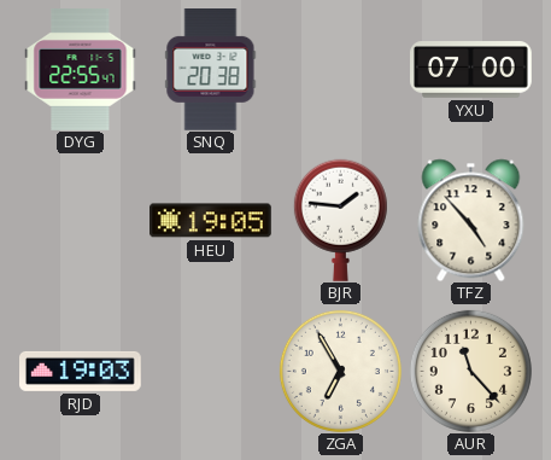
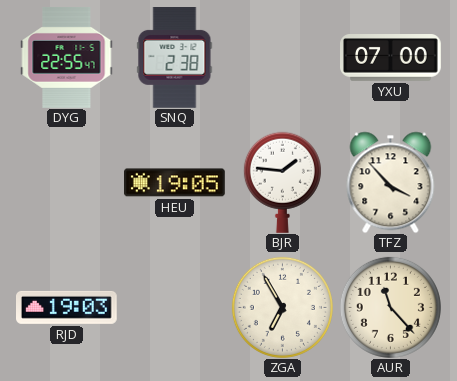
SNQ: 20:38 -> 2:38
TFZ: 4:53 -> 3:53
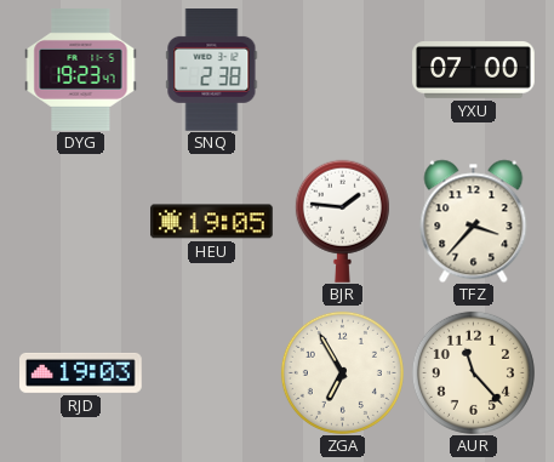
DYG: 22:55 -> 19:23
TFZ: 3:53 -> 3:37
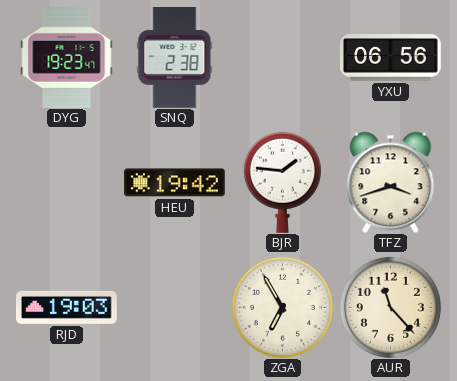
YXU: 07:00 -> 06:56
HEU: 19:05 -> 19:42
TFZ: 3:37 -> 3:42
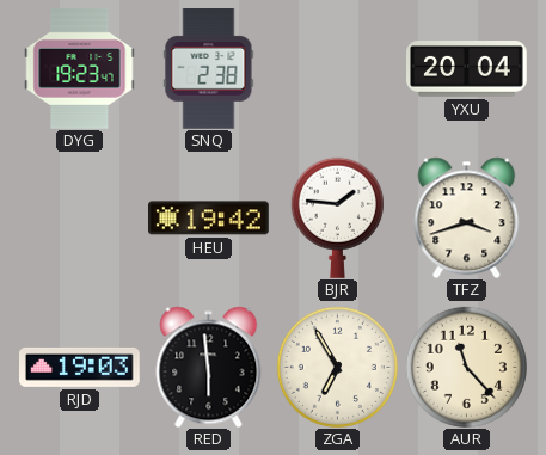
YXU: 06:56 -> 20:04
RED: none -> 5:59
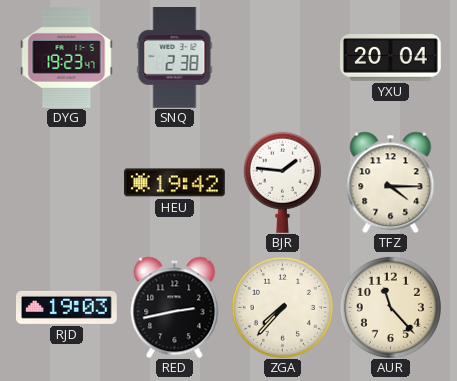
TFZ: 3:42 -> 4:15
RED: 5:59 -> 2:43
ZGA: 6:55 -> 7:37
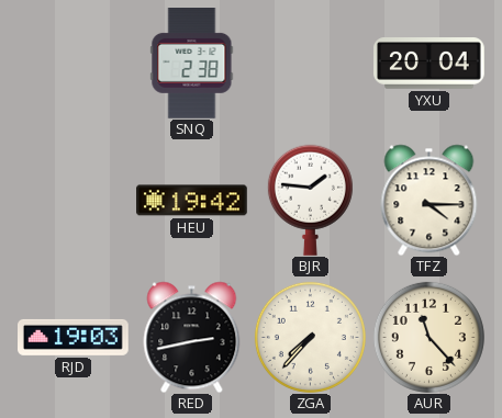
DYG: 19:23 -> none
